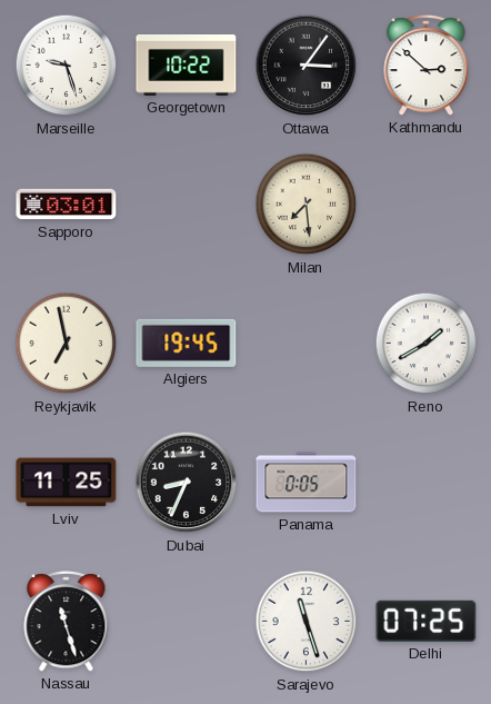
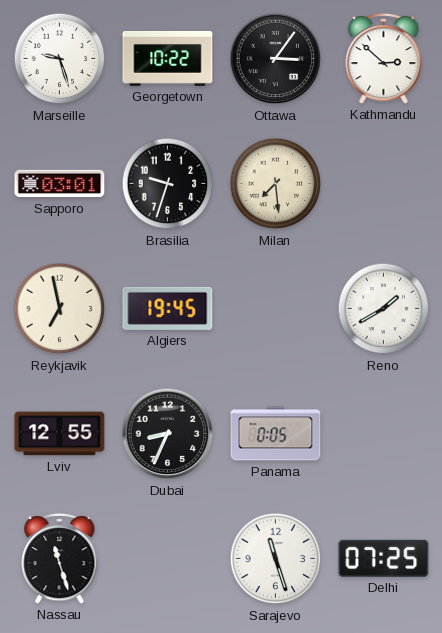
Brasilia: none -> 9:33
Lviv: 11:25 -> 12:55
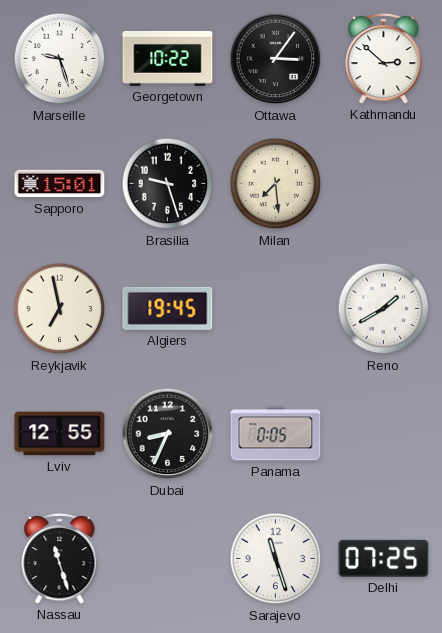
Sapporo: 03:01 -> 15:01
Brasilia: 9:33 -> 9:27
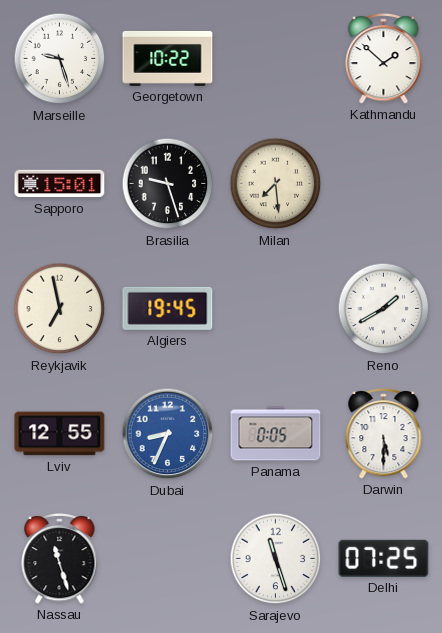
Ottawa: 3:06 -> none
Kathmandu: 2:52 -> 1:52
Dubai dial: black -> blue
Darwin: none -> 5:30
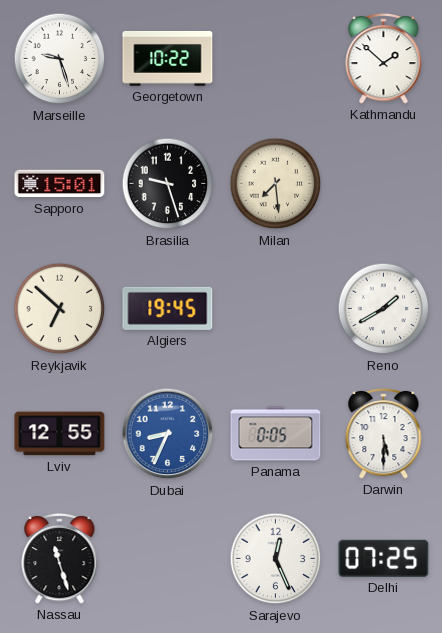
Reykjavik: 6:58 -> 6:52
Sarajevo: 11:27 -> 12:26
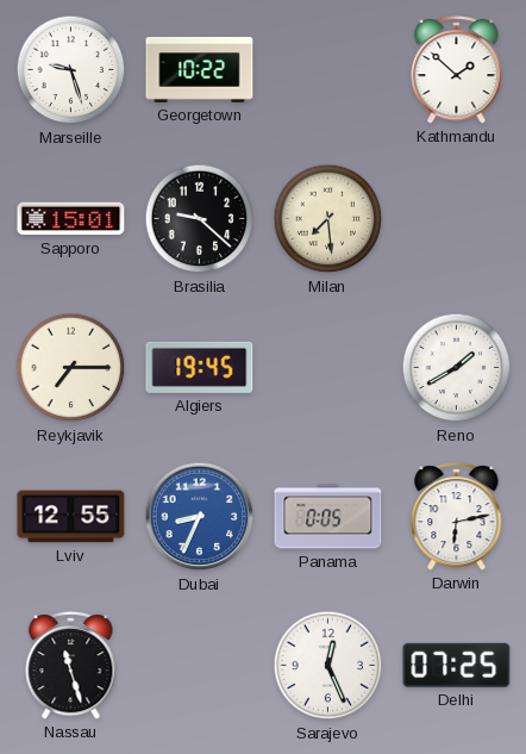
Brasilia: 9:27 -> 9:22
Reykjavik: 6:52 -> 7:15
Darwin: 5:30 -> 6:13
